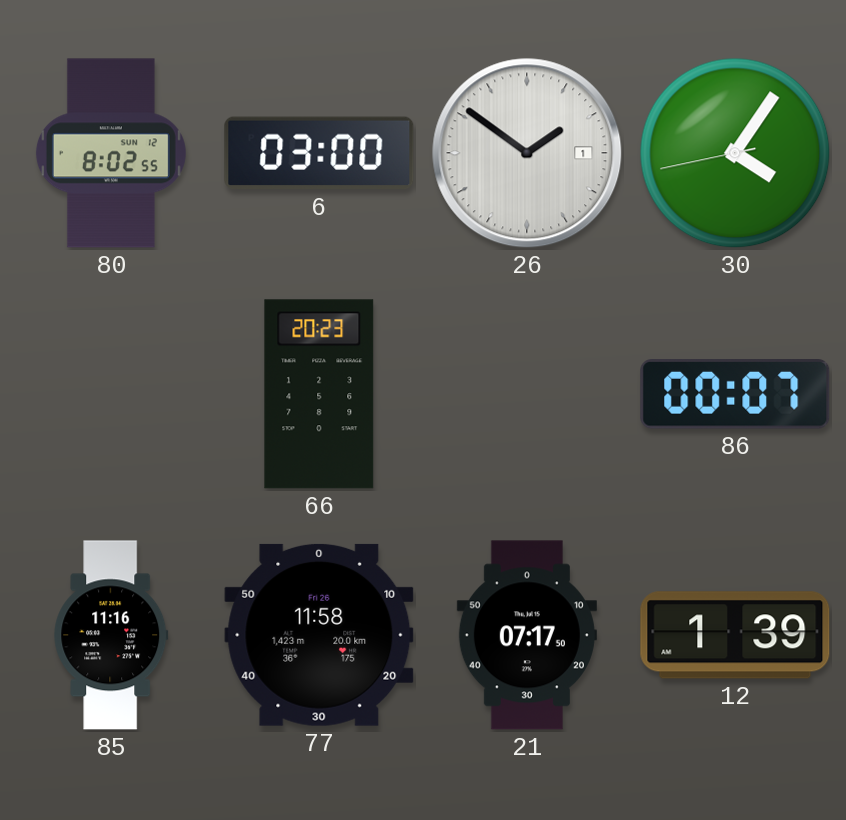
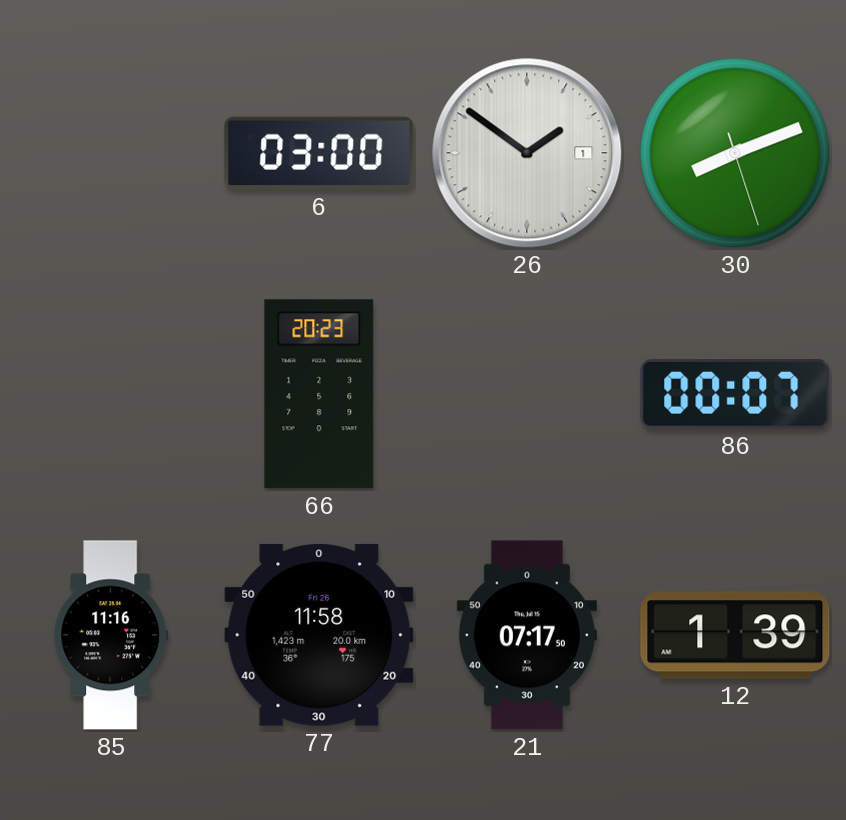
80: 8:02 -> none
30: 4:05 -> 8:11
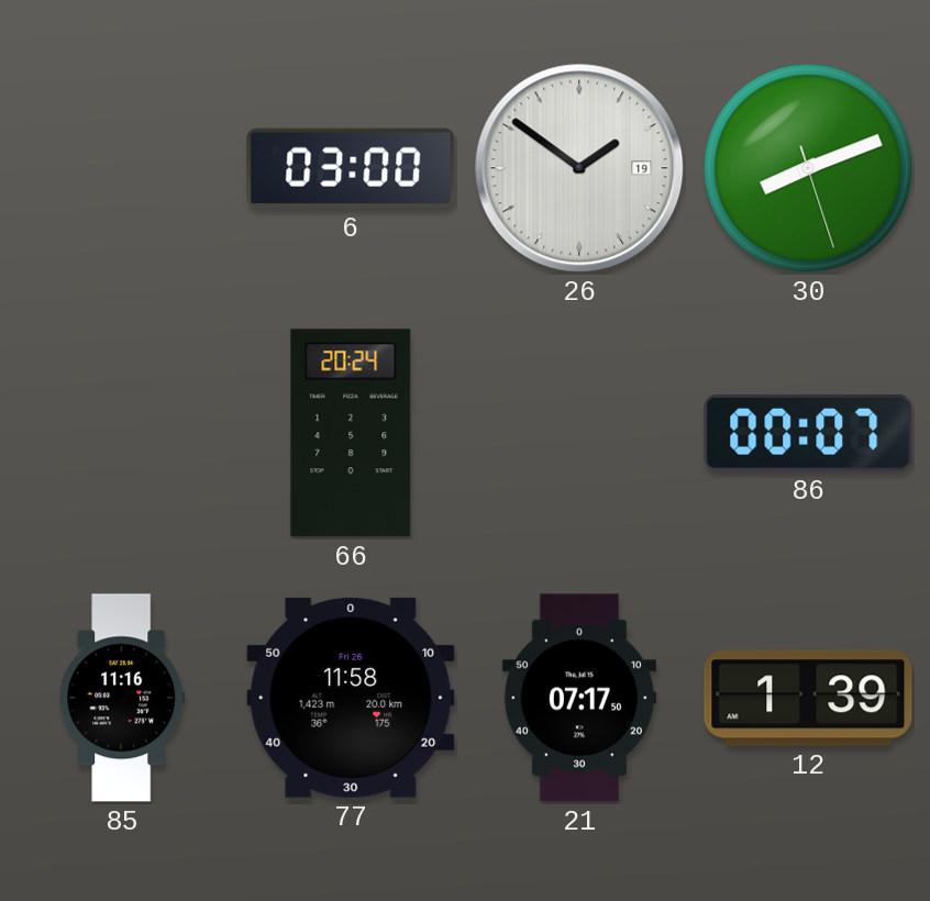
26 date: 1 -> 19
66: 20:23 -> 20:24
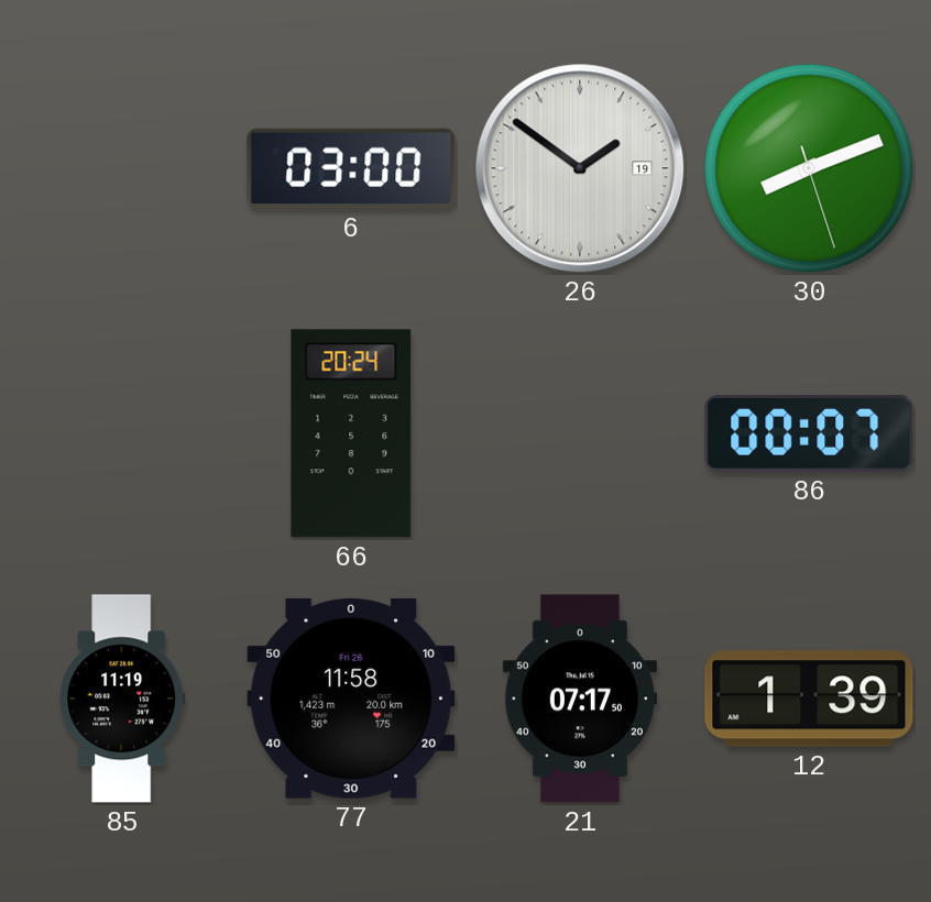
85: 11:16 -> 11:19
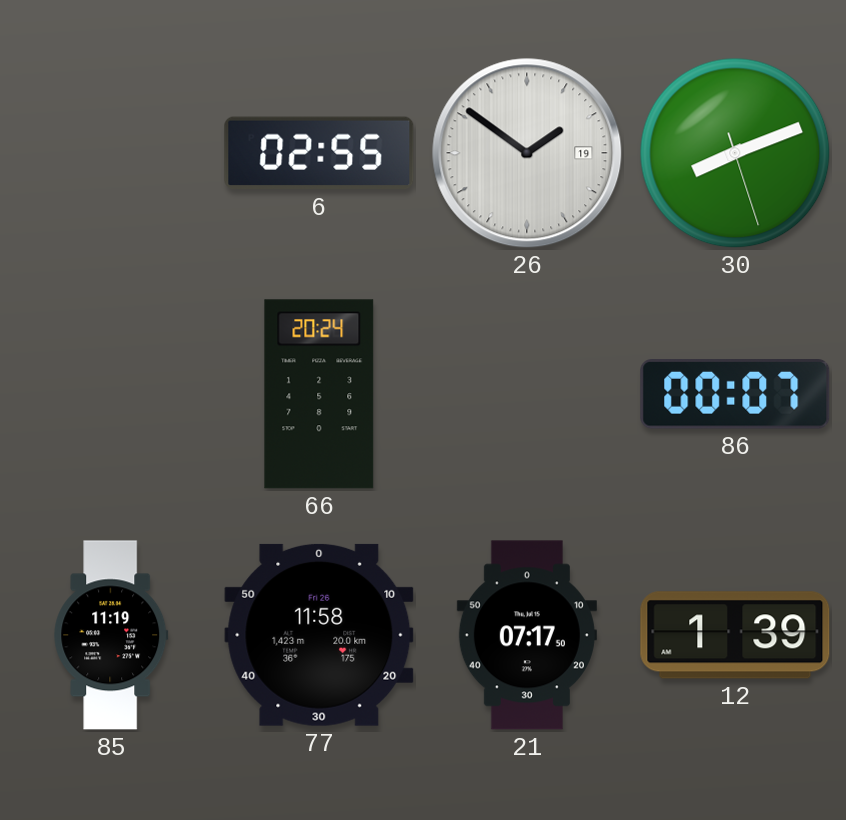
6: 03:00 -> 02:55
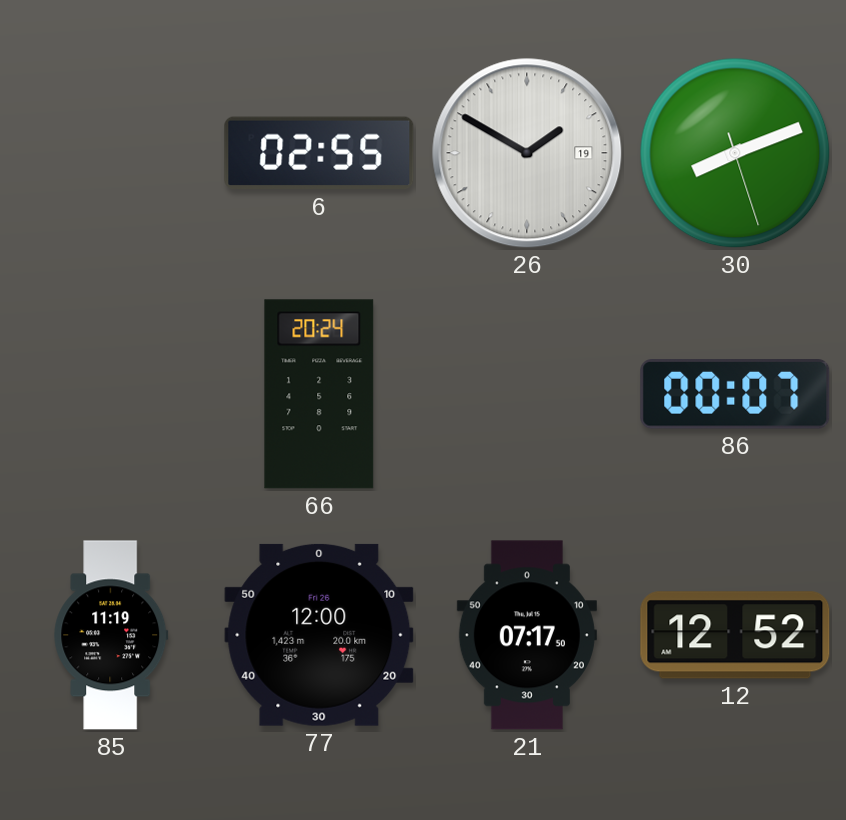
26: 1:51 -> 1:50
77: 11:58 -> 12:00
12: 1:39 -> 12:52
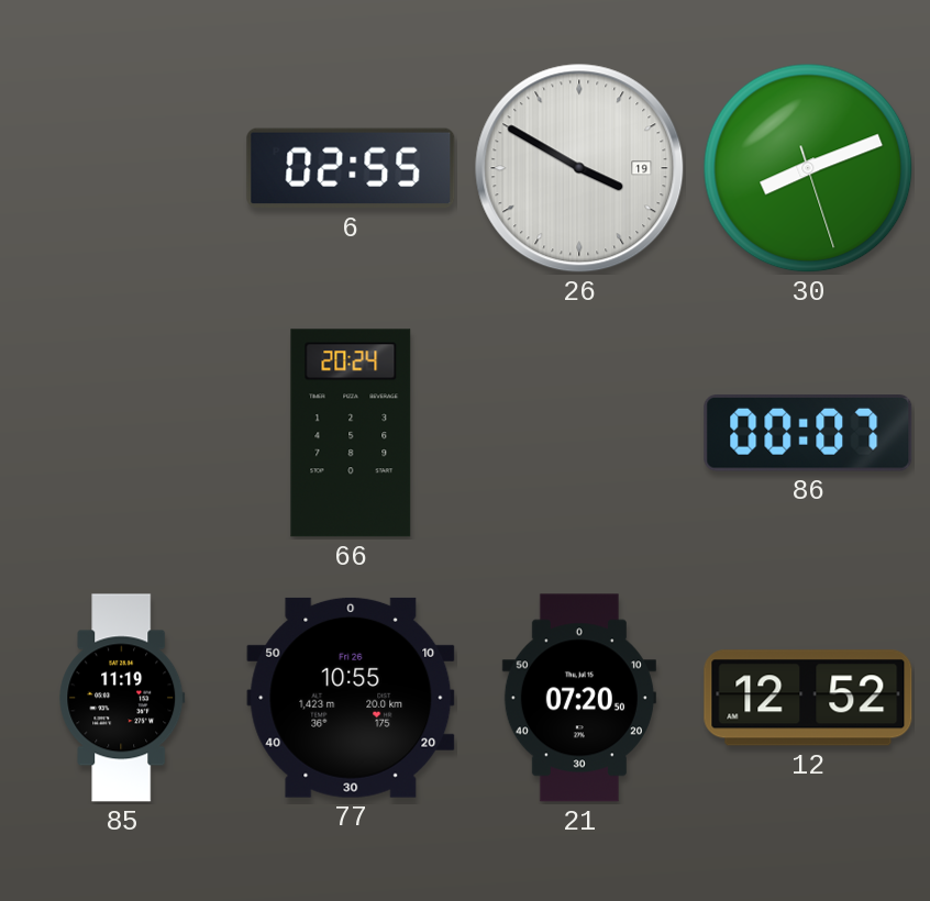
26: 1:50 -> 3:50
77: 12:00 -> 10:55
21: 07:17 -> 07:20
